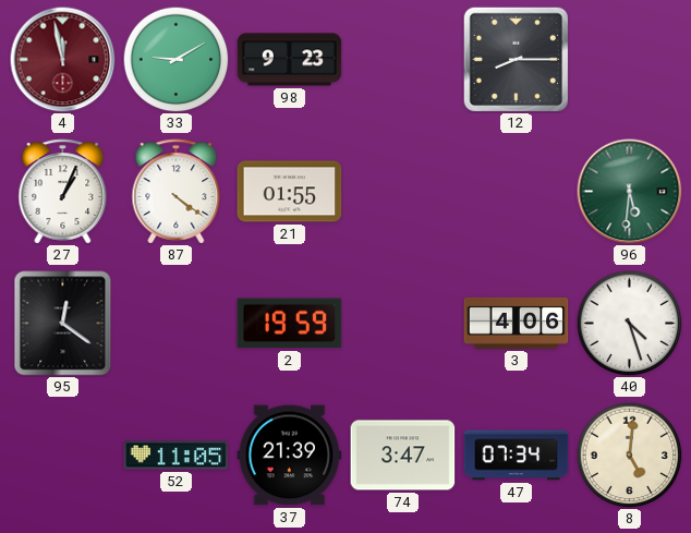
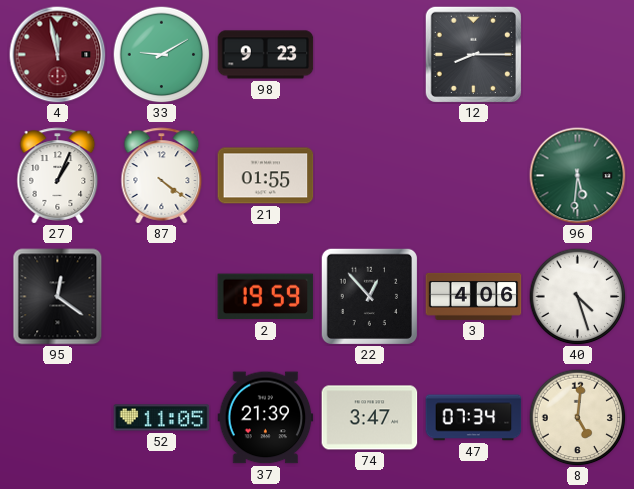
22: none -> 12:53
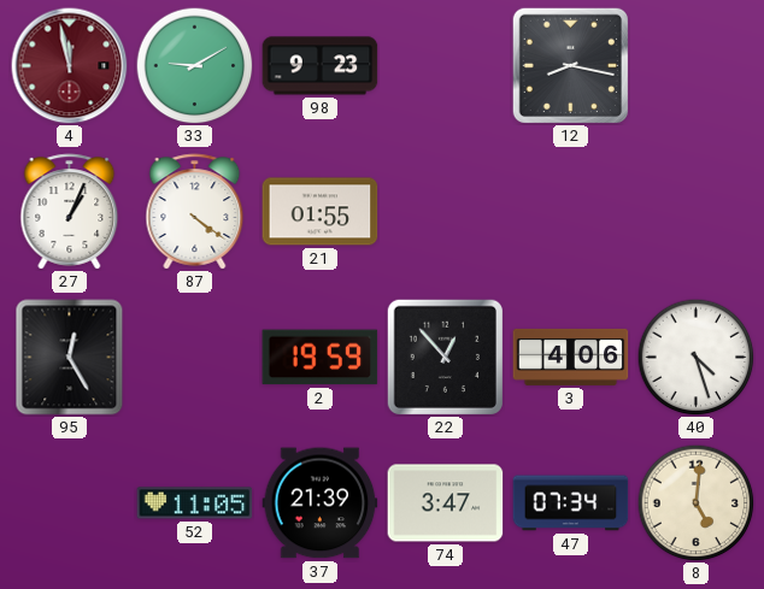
12: 8:15 -> 8:17
96: 5:31 -> none
95: 12:21 -> 12:25
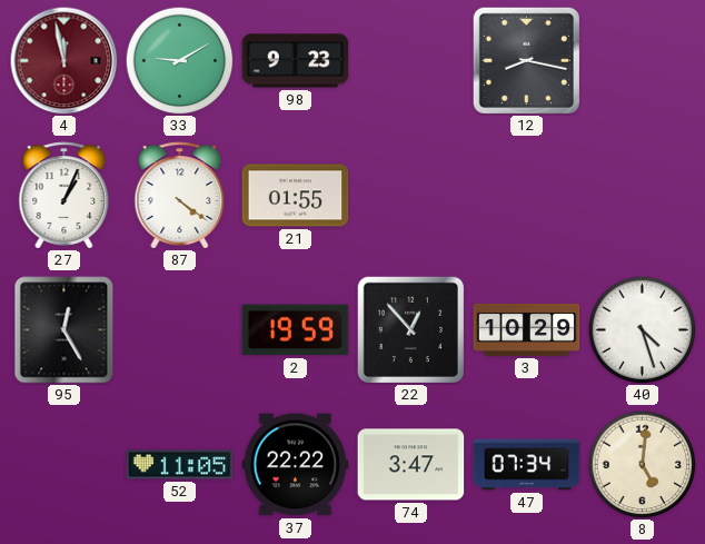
3: 4:06 -> 10:29
37: 21:39 -> 22:22
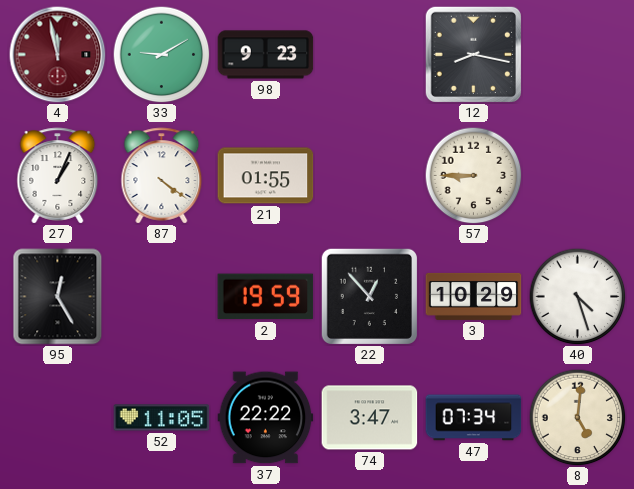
57: none -> 8:45
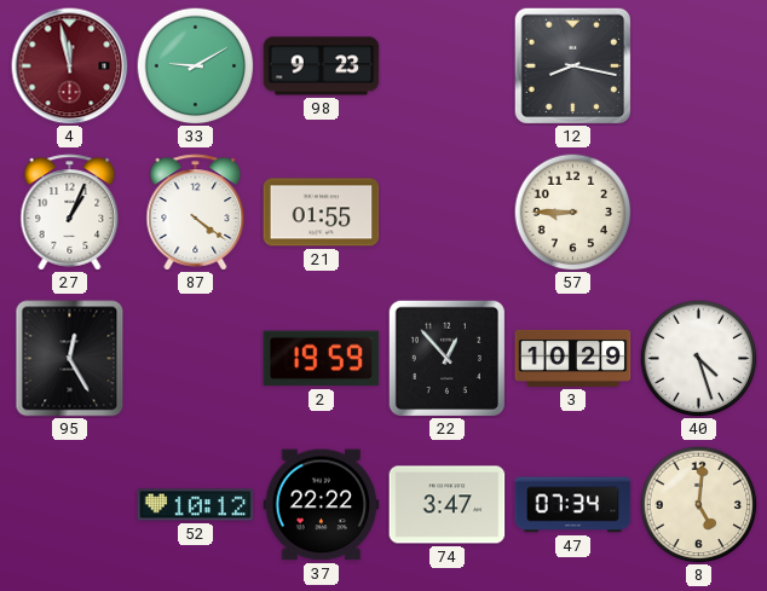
52: 11:05 -> 10:12
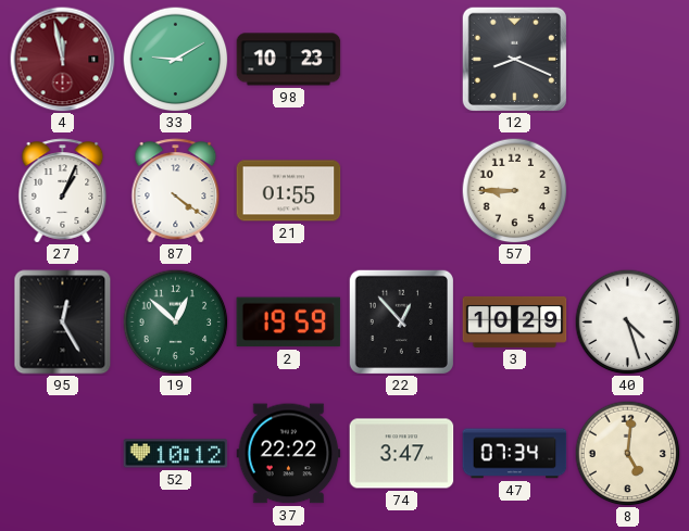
98: 9:23 -> 10:23
12: 8:17 -> 8:19
19: none -> 12:52
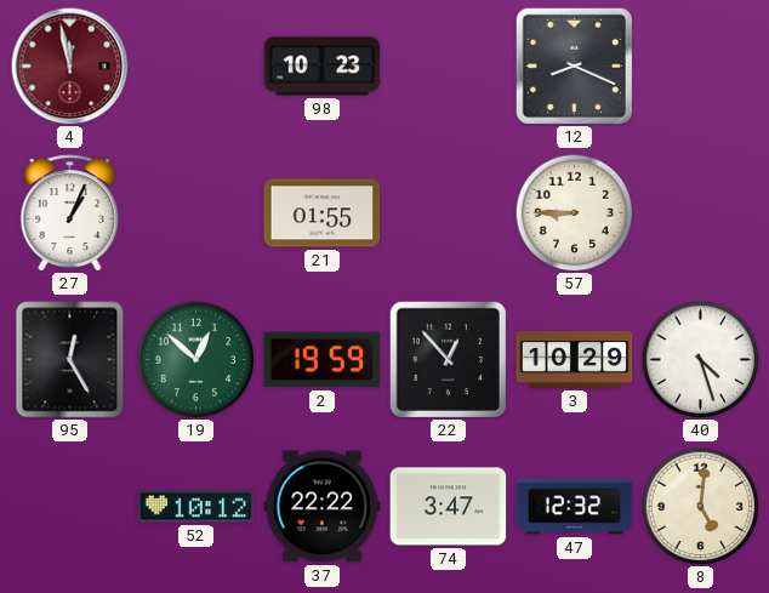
33: 9:10 -> none
87: 4:21 -> none
47: 07:34 -> 12:32
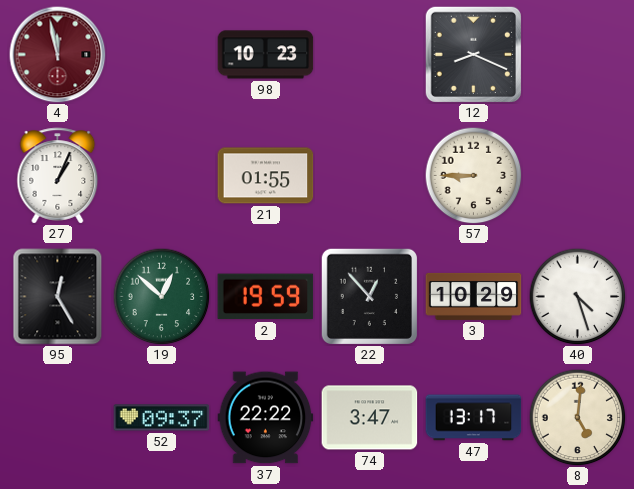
52: 10:12 -> 09:37
47: 12:32 -> 13:17
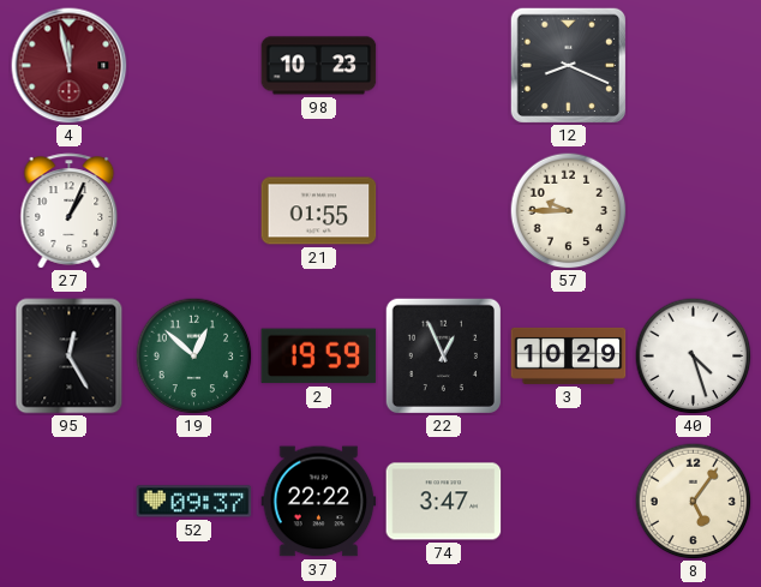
57: 8:45 -> 9:45
22: 12:53 -> 12:56
47: 13:17 -> none
8: 5:01 -> 5:06
